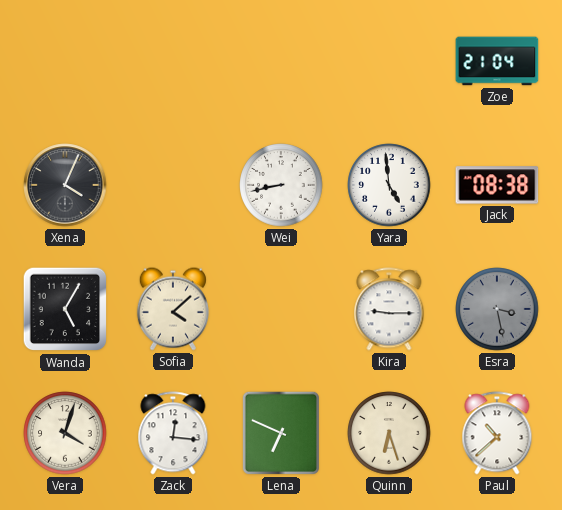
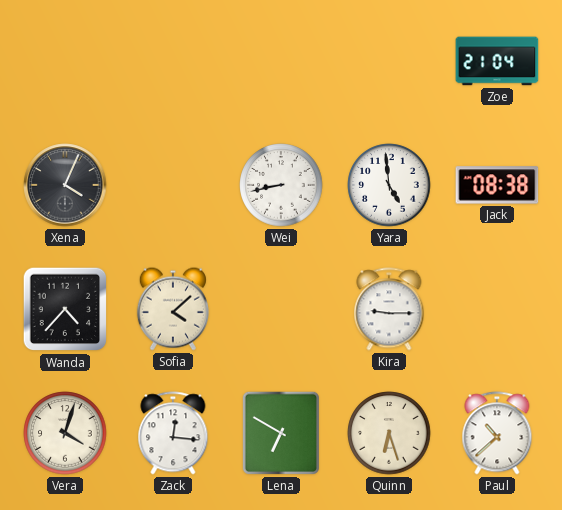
Wanda: 5:05 -> 4:37
Esra: 3:28 -> none
Lena: 6:49 -> 6:50
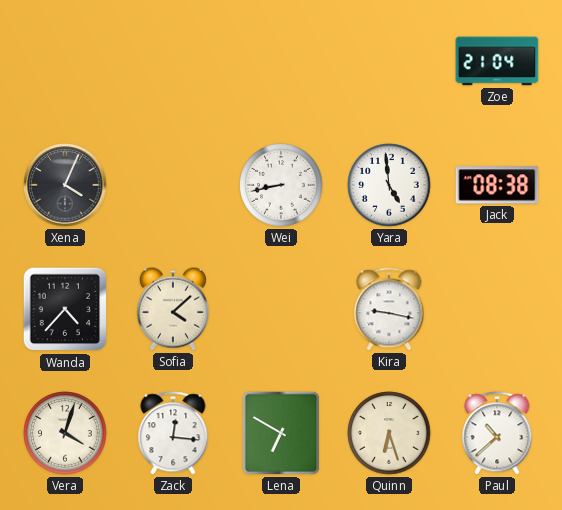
Kira: 9:15 -> 9:17
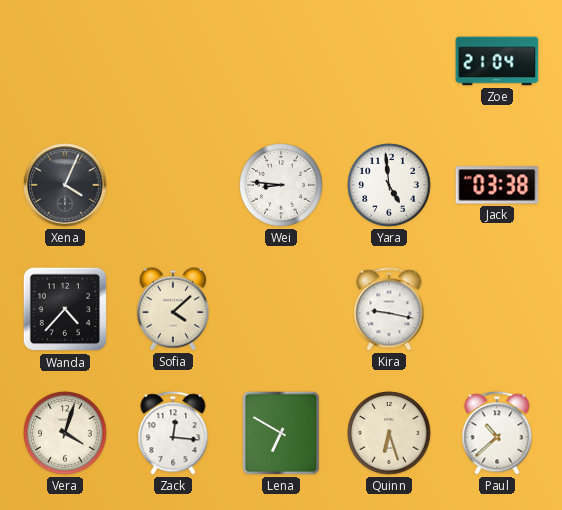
Wei: 8:43 -> 8:46
Jack: 08:38 -> 03:38
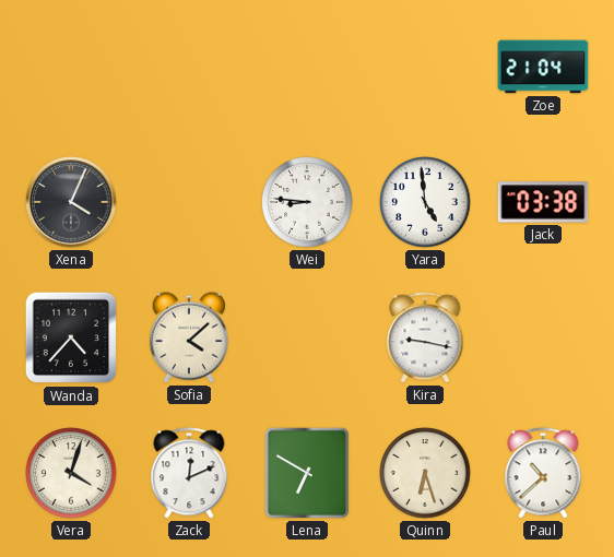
Zack: 12:16 -> 12:11
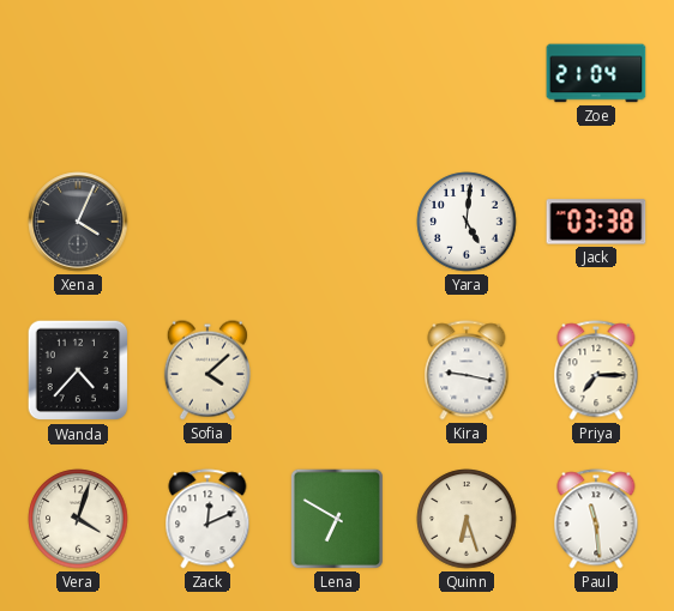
Wei: 8:46 -> none
Yara: 4:59 -> 5:01
Priya: none -> 7:15
Paul: 10:38 -> 11:29
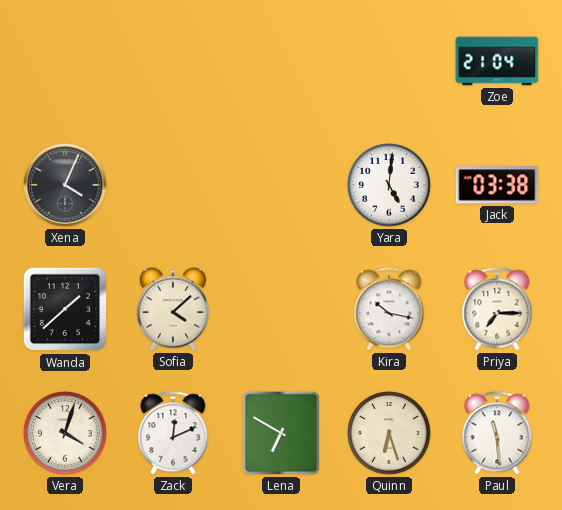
Wanda: 4:37 -> 1:38
Kira: 9:17 -> 10:17
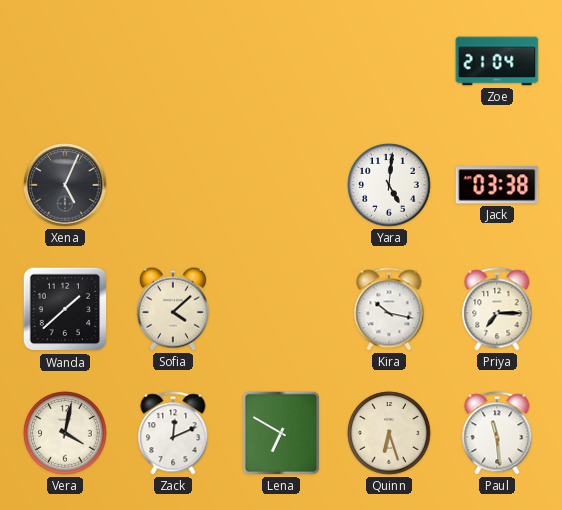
Xena: 4:04 -> 5:04
Vera: 4:03 -> 4:02
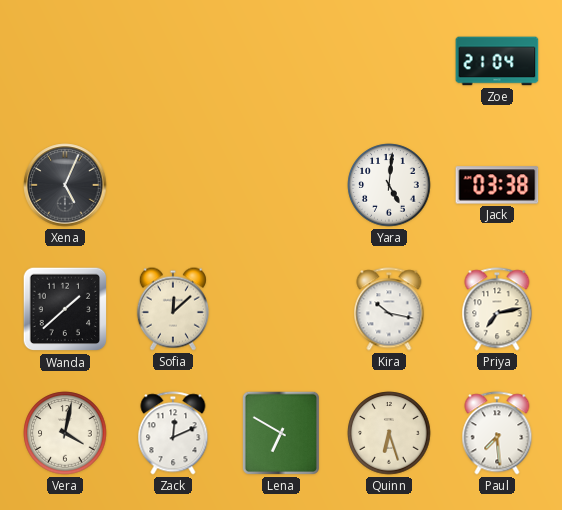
Sofia: 4:08 -> 12:08
Priya: 7:15 -> 7:13
Paul: 11:29 -> 7:29
